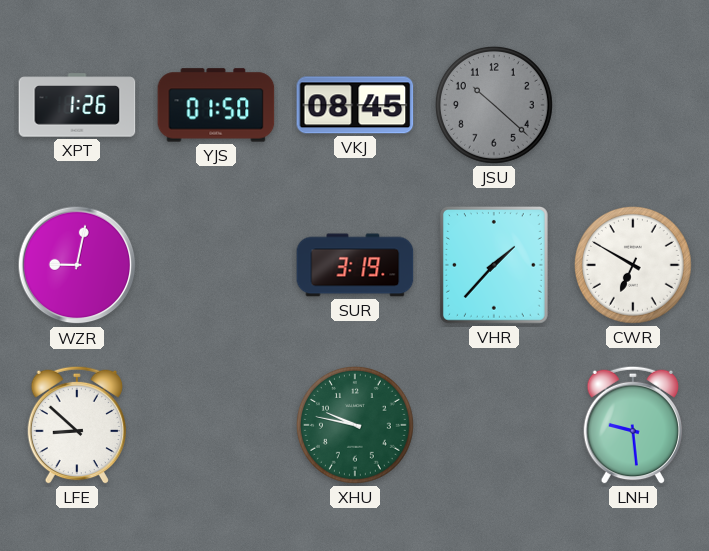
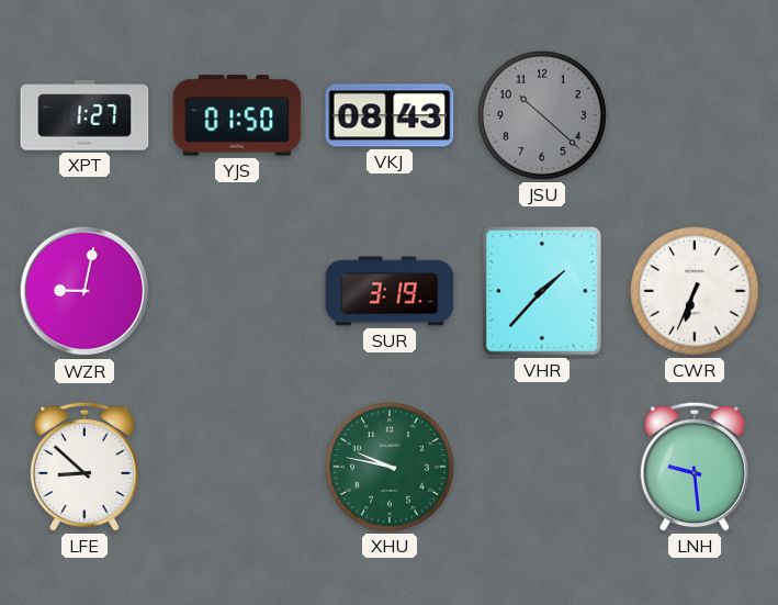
XPT: 1:26 -> 1:27
VKJ: 08:45 -> 08:43
CWR: 6:50 -> 6:34
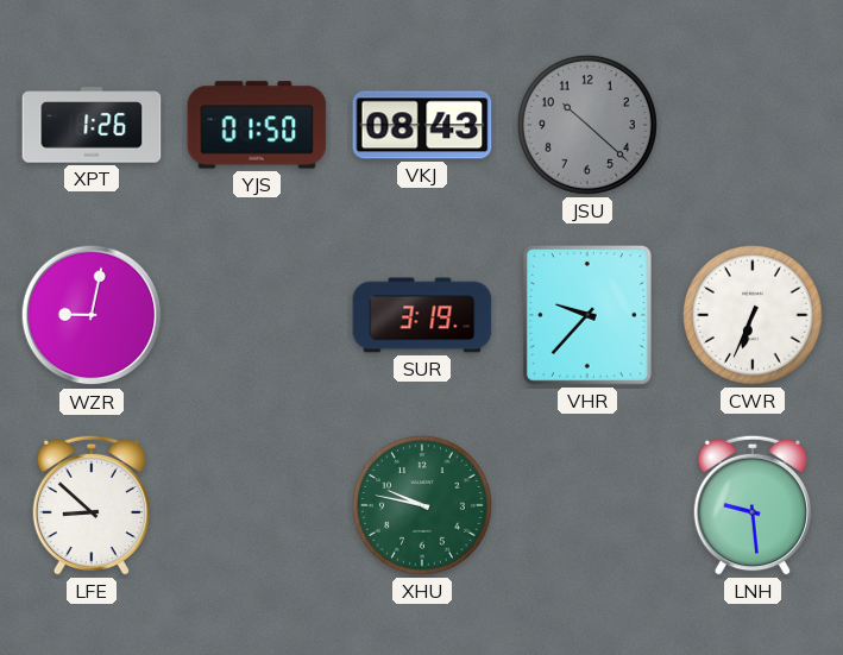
XPT: 1:27 -> 1:26
VHR: 1:37 -> 9:37
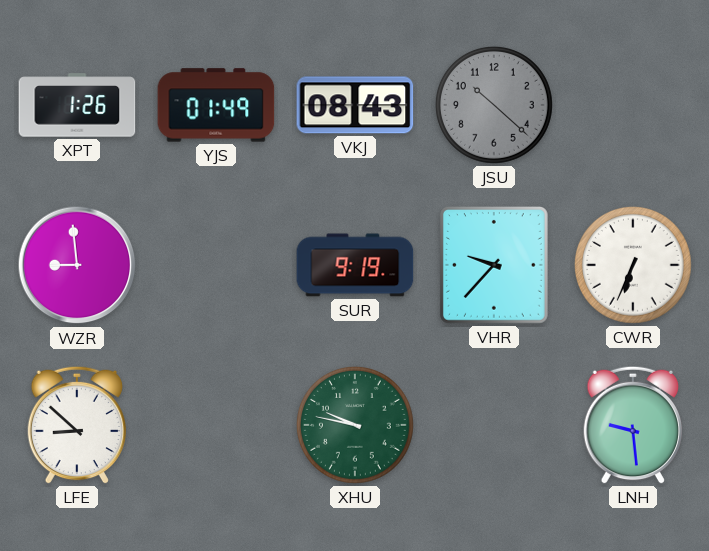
YJS: 01:50 -> 01:49
WZR: 9:02 -> 8:59
SUR: 3:19 -> 9:19
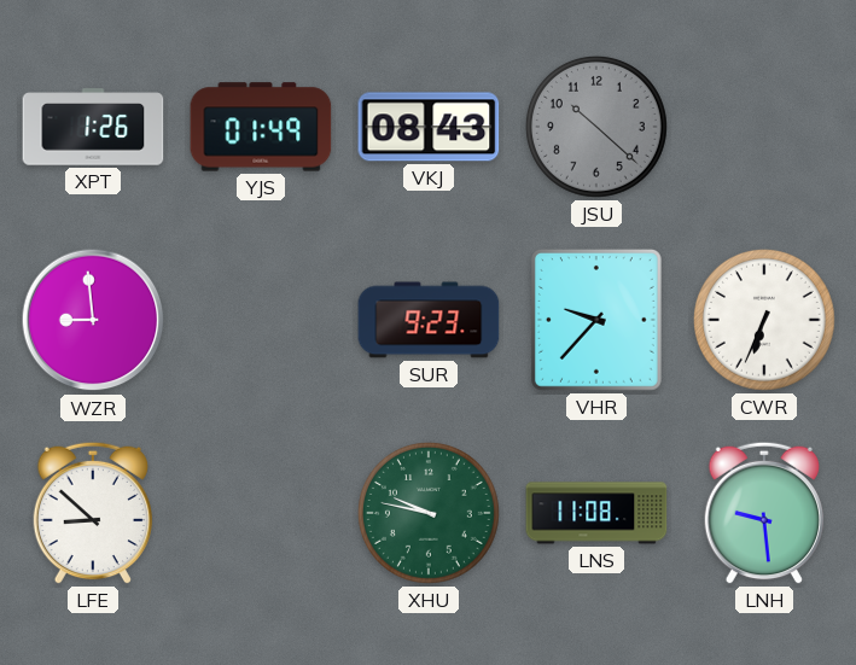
SUR: 9:19 -> 9:23
LNS: none -> 11:08
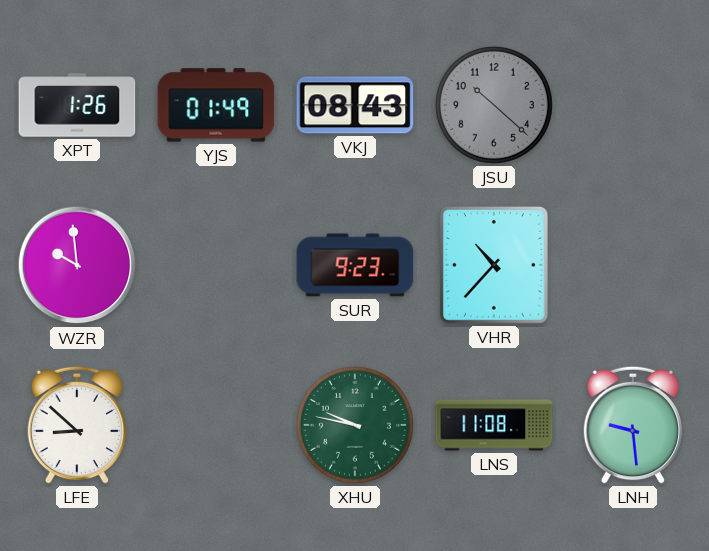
WZR: 8:59 -> 9:59
VHR: 9:37 -> 10:37
CWR: 6:34 -> none
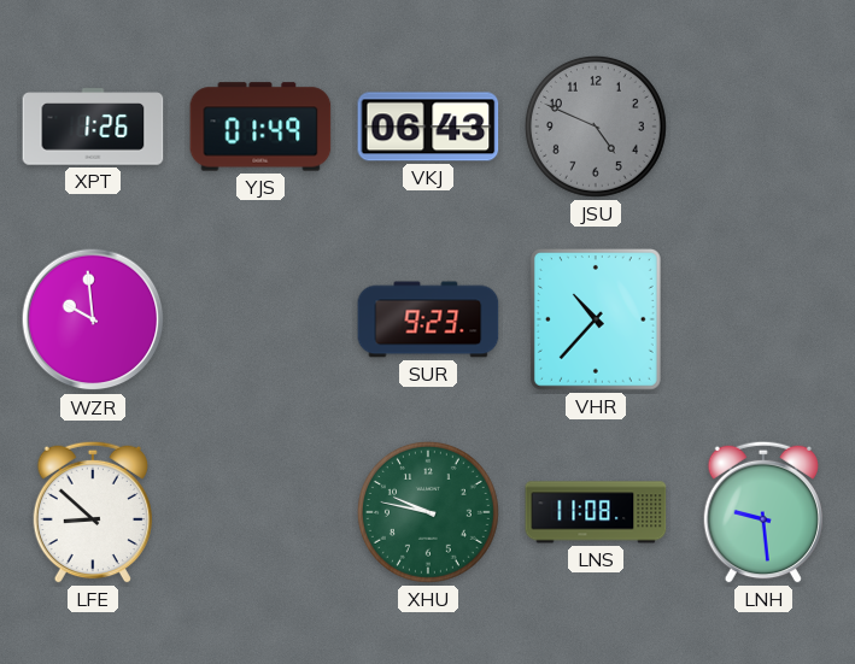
VKJ: 08:43 -> 06:43
JSU: 10:22 -> 4:49
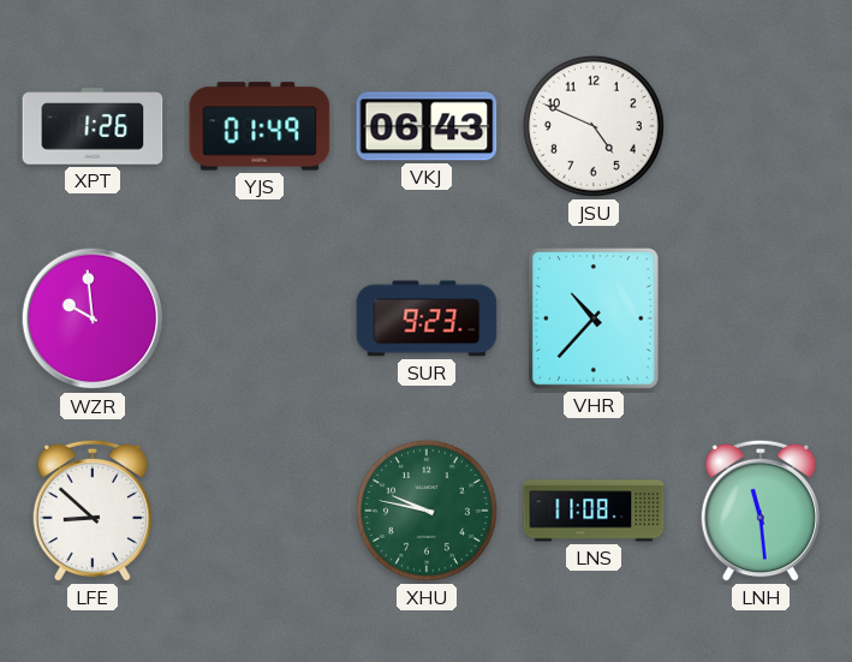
JSU dial: grey -> white
LNH: 9:29 -> 11:29
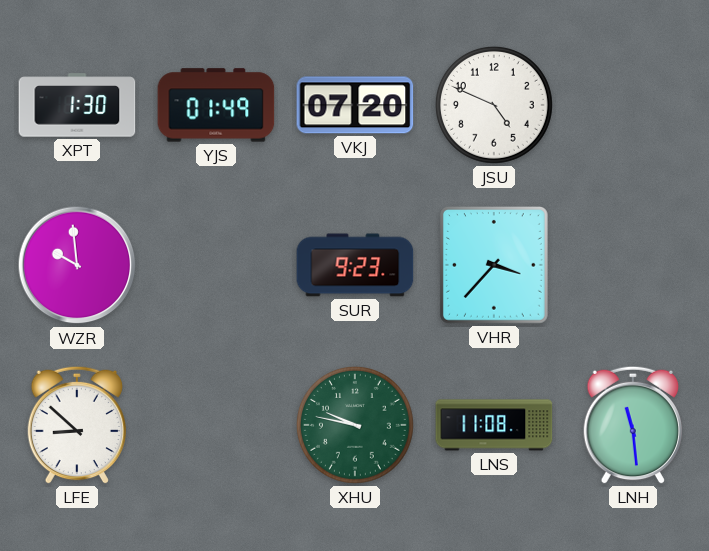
XPT: 1:26 -> 1:30
VKJ: 06:43 -> 07:20
VHR: 10:37 -> 3:37
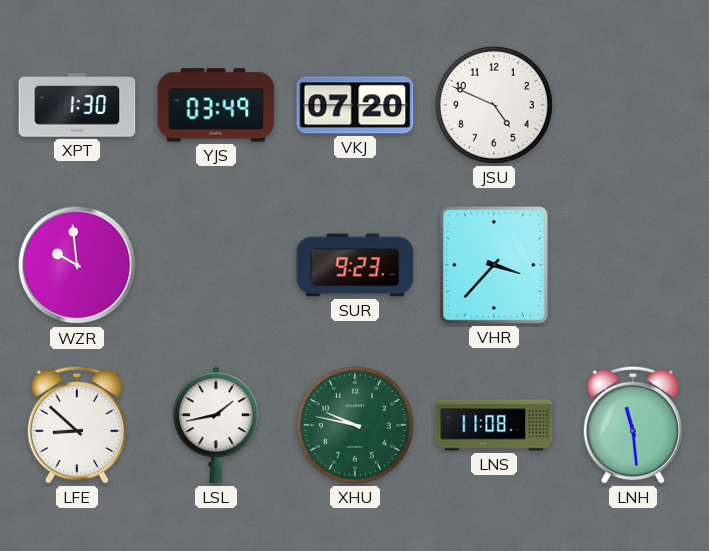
YJS: 01:49 -> 03:49
LSL: none -> 1:43
